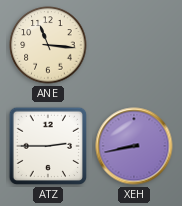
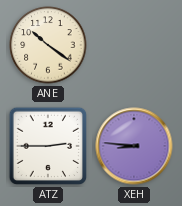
ANE: 11:16 -> 10:21
XEH: 8:43 -> 8:46
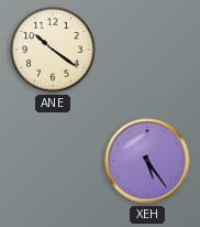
ATZ: 2:45 -> none
XEH: 8:46 -> 5:24
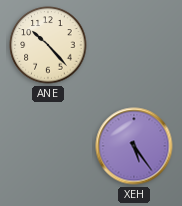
ANE: 10:21 -> 10:23
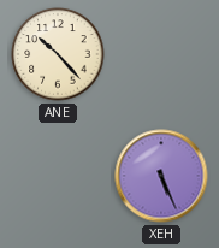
XEH: 5:24 -> 5:26
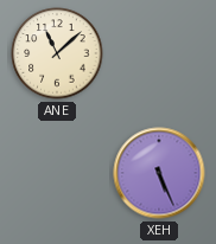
ANE: 10:23 -> 11:08
